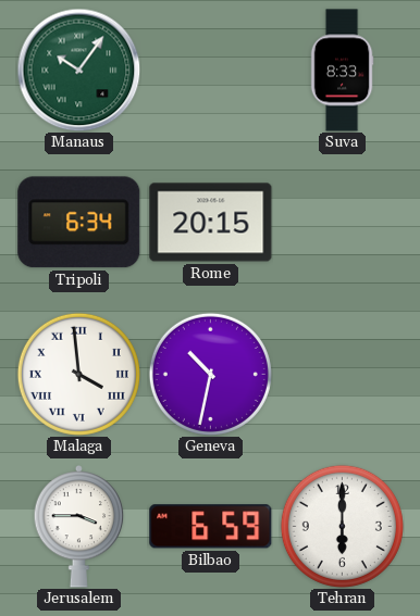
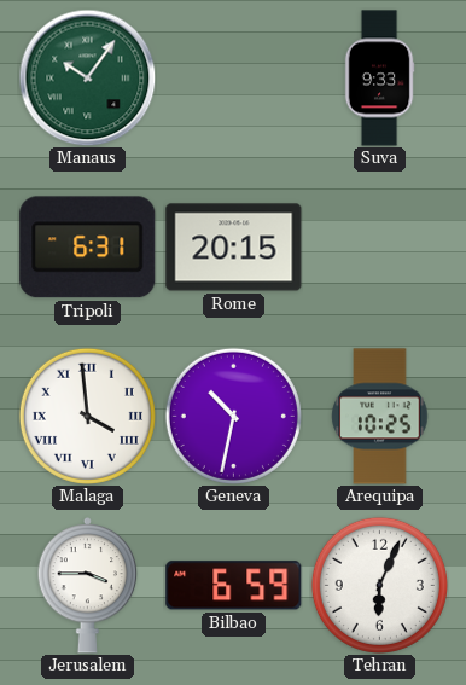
Suva: 8:33 -> 9:33
Tripoli: 6:34 -> 6:31
Arequipa: none -> 10:25
Tehran: 6:00 -> 6:04
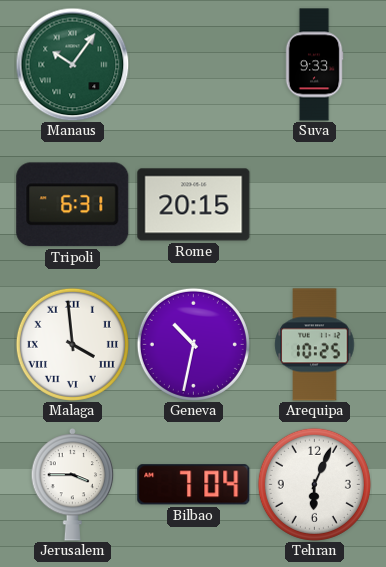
Bilbao: 6:59 -> 7:04
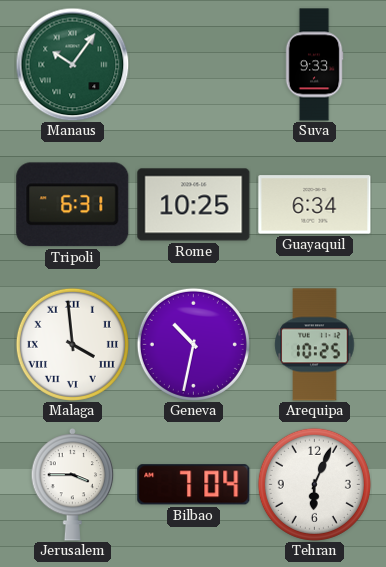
Rome: 20:15 -> 10:25
Guayaquil: none -> 6:34
